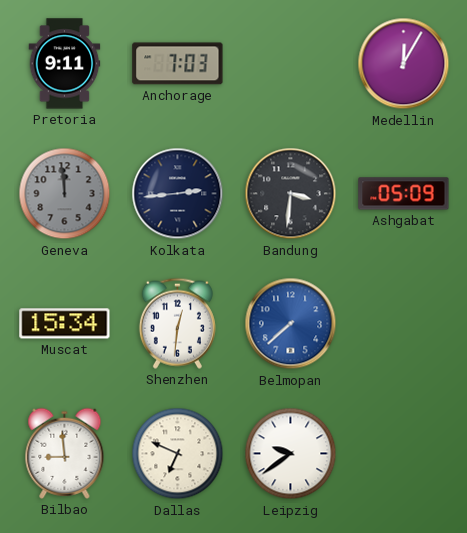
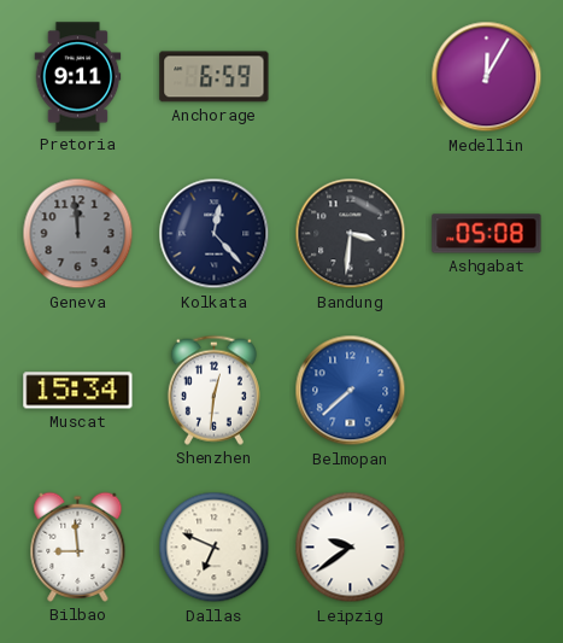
Anchorage: 7:03 -> 6:59
Kolkata: 2:44 -> 12:23
Ashgabat: 05:09 -> 05:08
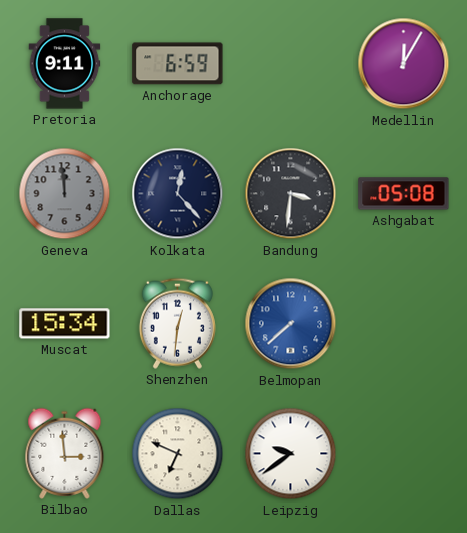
Bilbao: 8:59 -> 2:59
